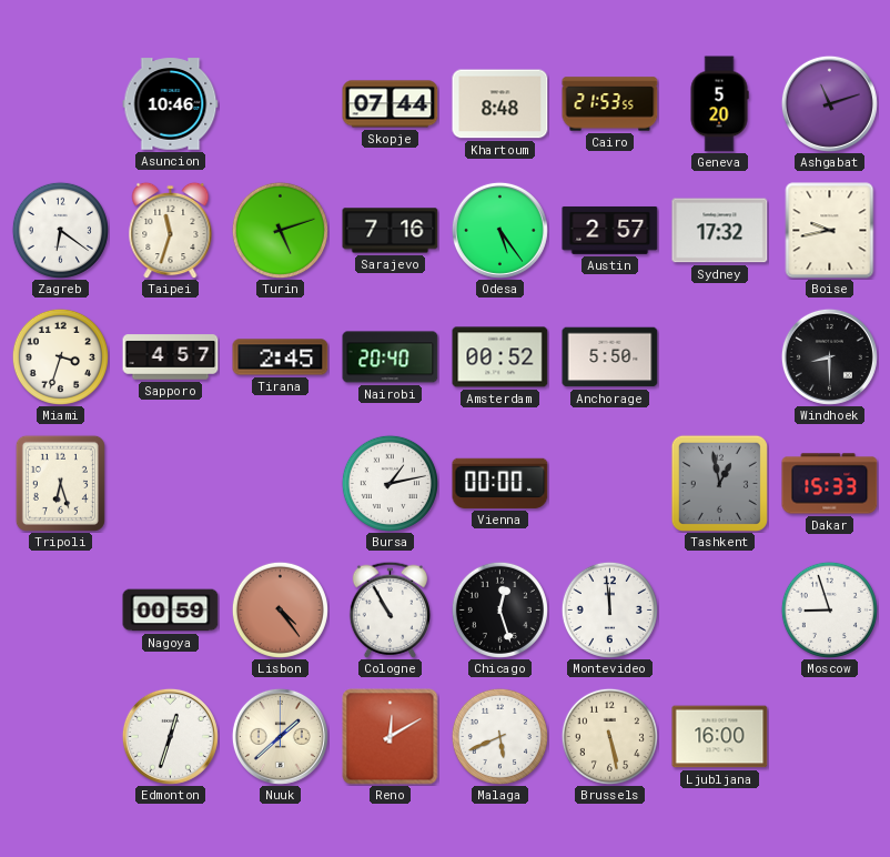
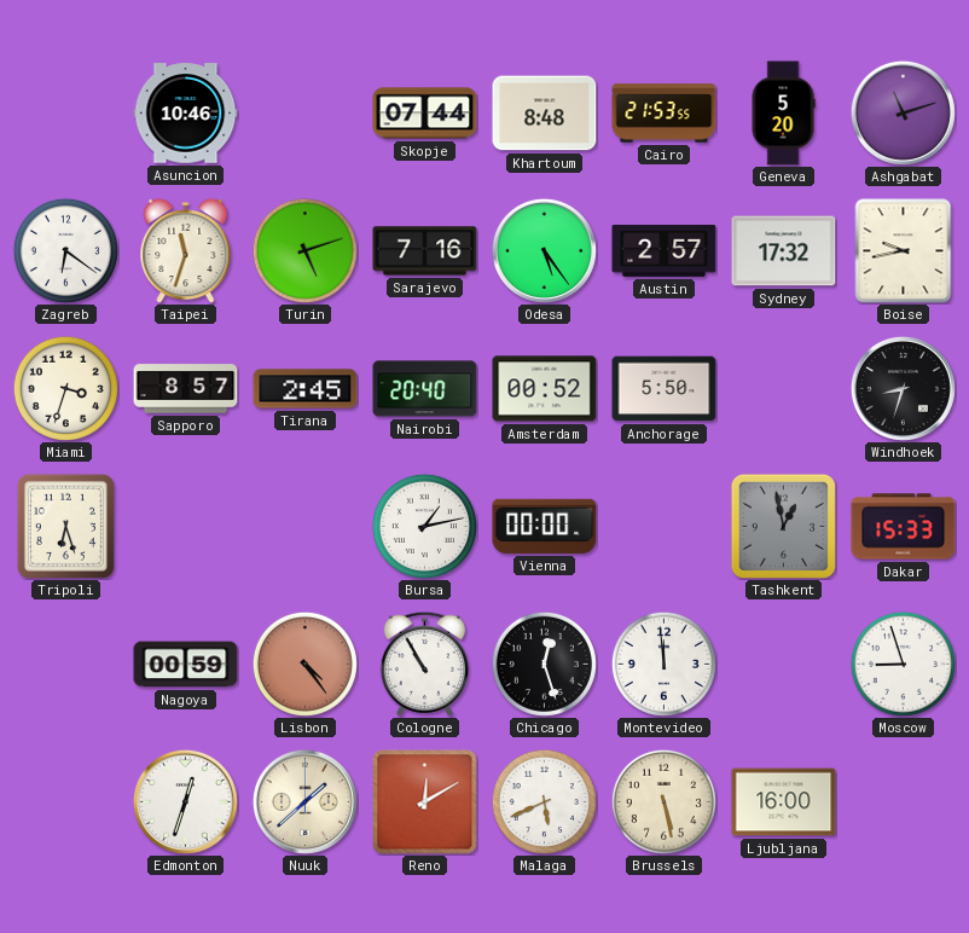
Sapporo: 4:57 -> 8:57
Windhoek: 8:30 -> 8:33
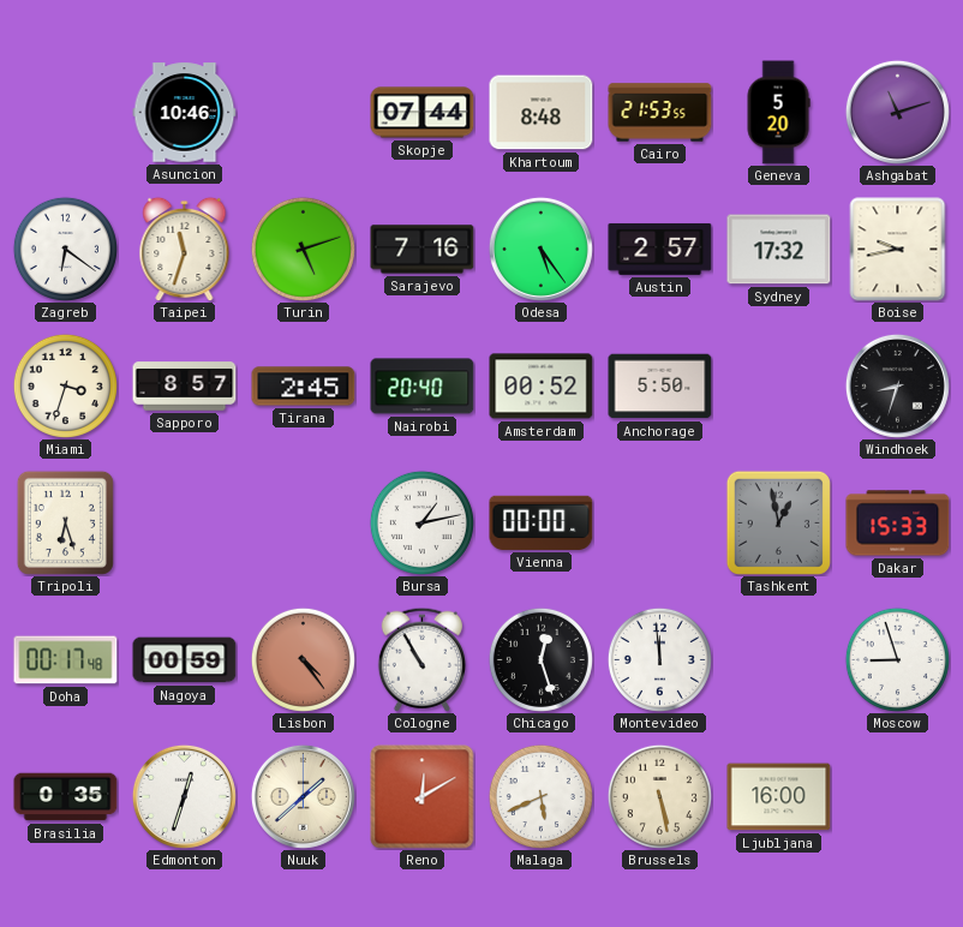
Doha: none -> 00:17
Brasilia: none -> 0:35
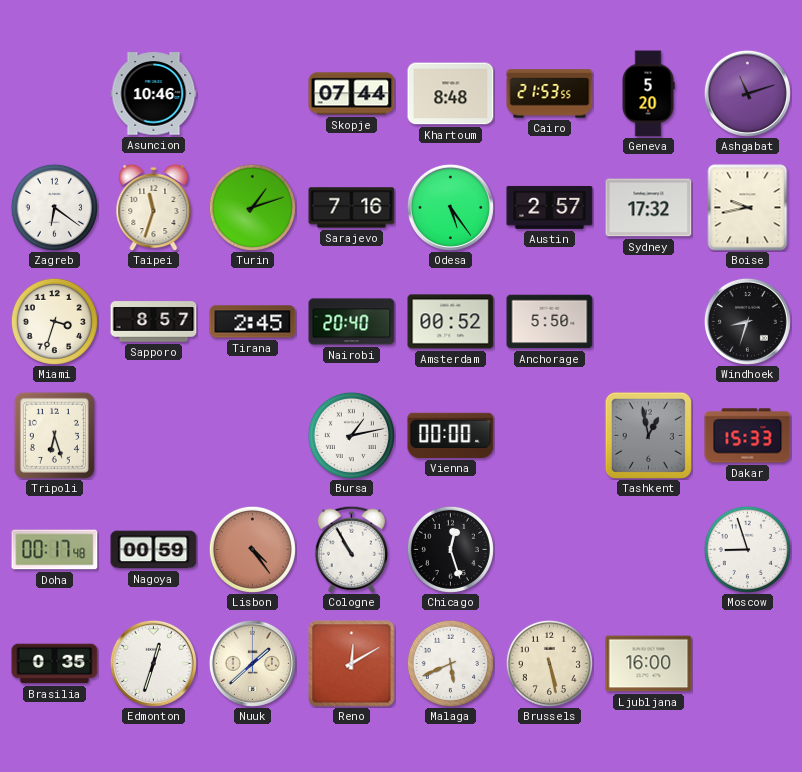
Turin: 5:12 -> 1:12
Montevideo: 11:59 -> none
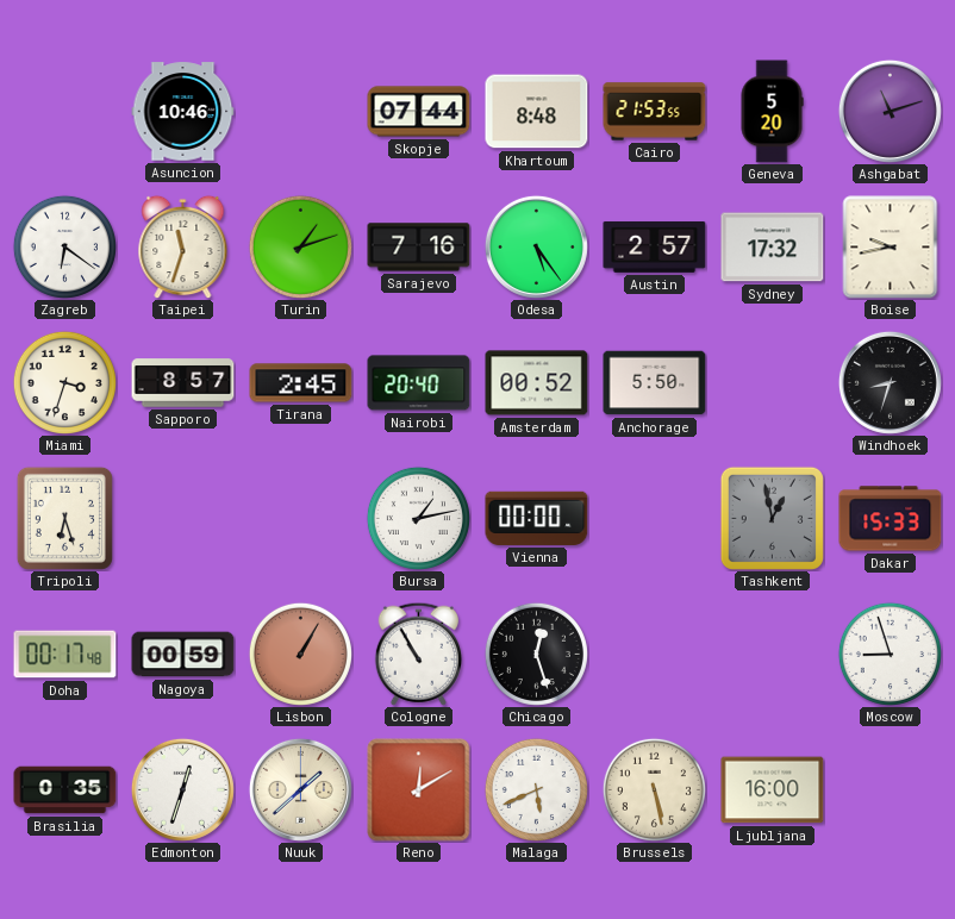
Lisbon: 4:24 -> 1:05
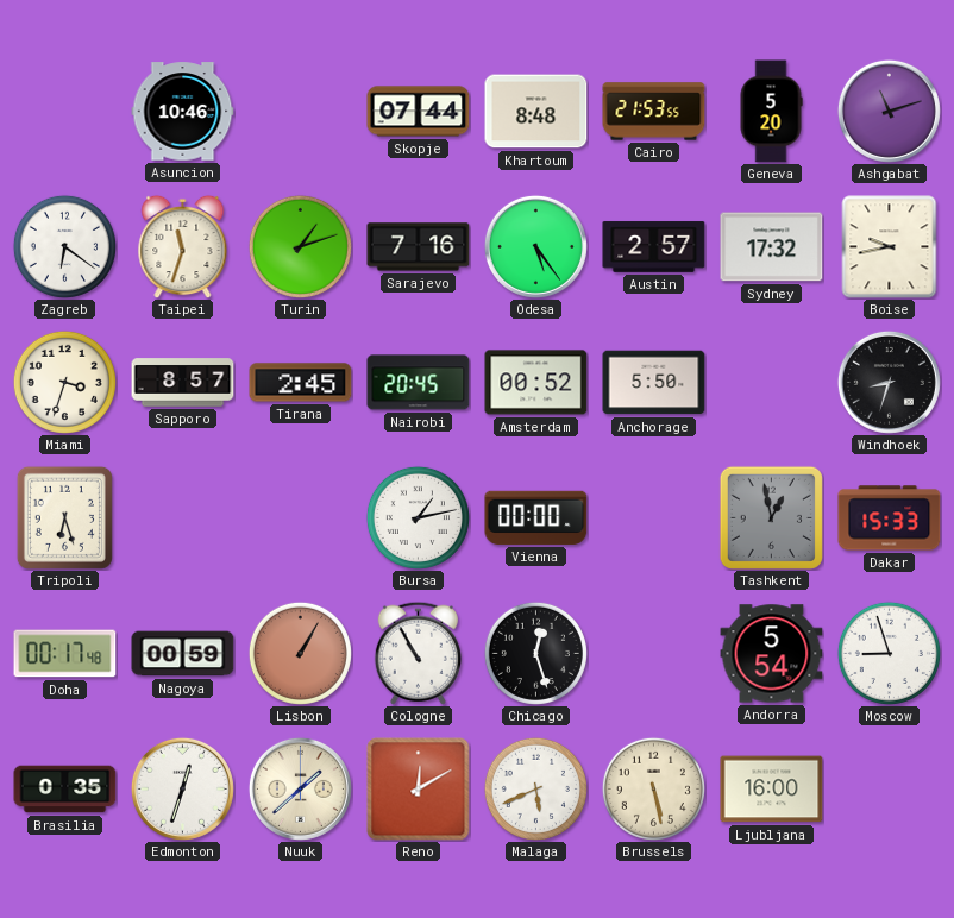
Nairobi: 20:40 -> 20:45
Andorra: none -> 5:54
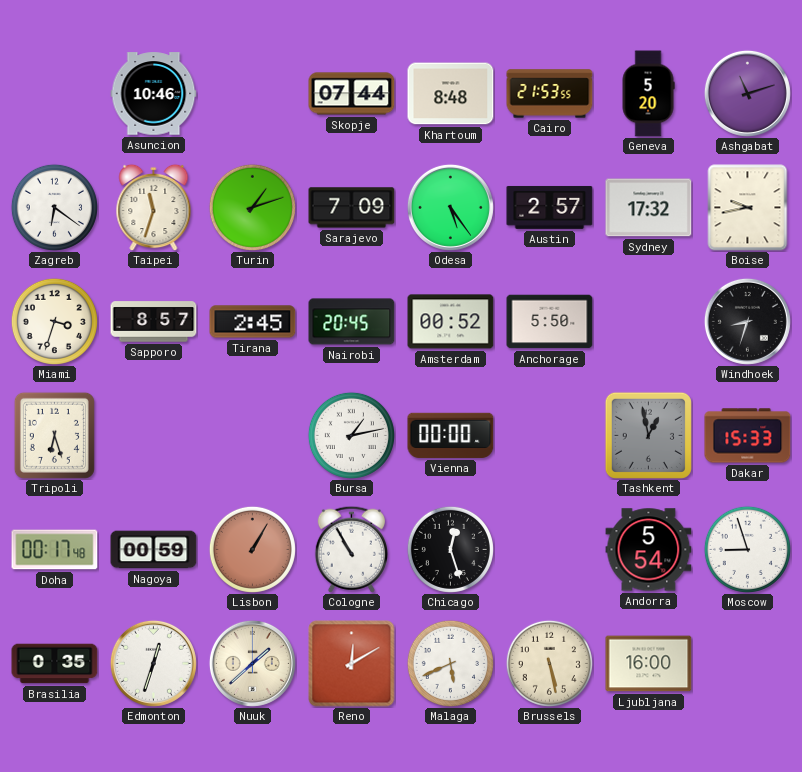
Sarajevo: 7:16 -> 7:09
